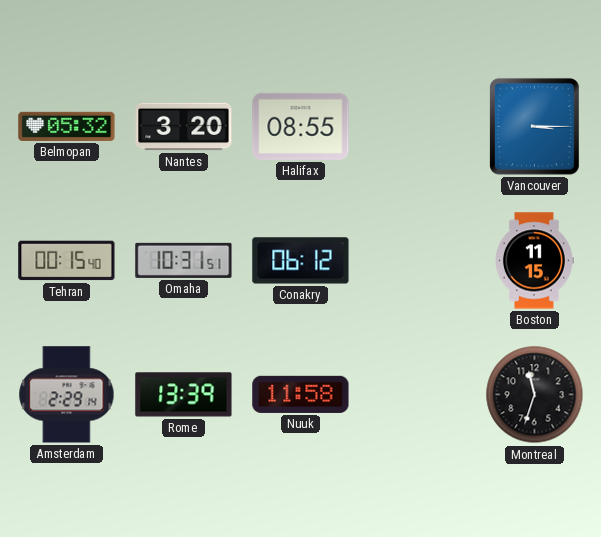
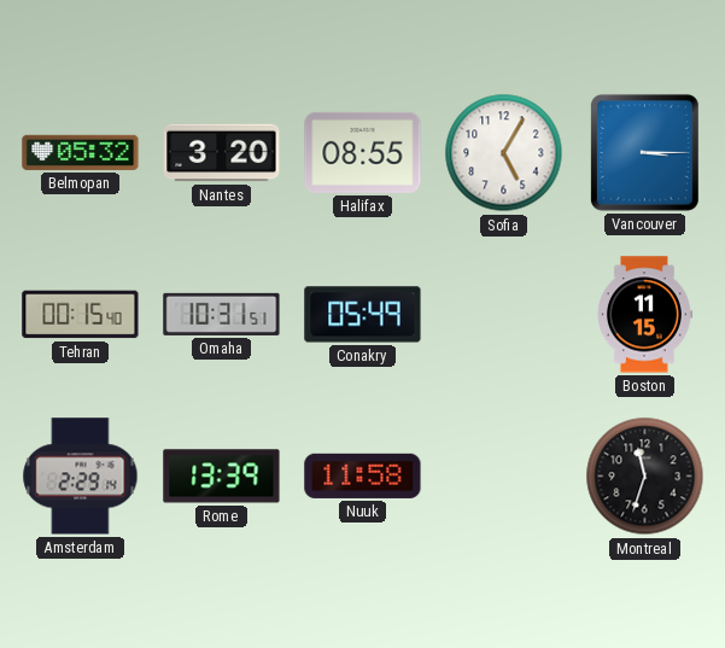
Sofia: none -> 5:05
Conakry: 06:12 -> 05:49
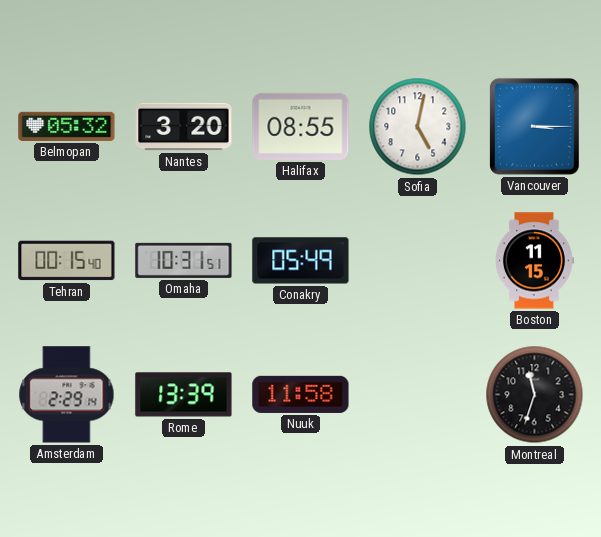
Sofia: 5:05 -> 5:02
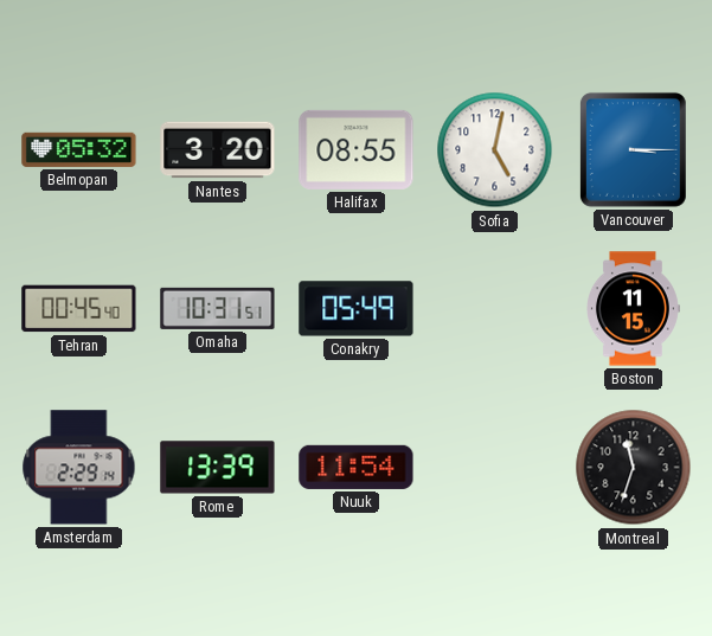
Tehran: 00:15 -> 00:45
Nuuk: 11:58 -> 11:54
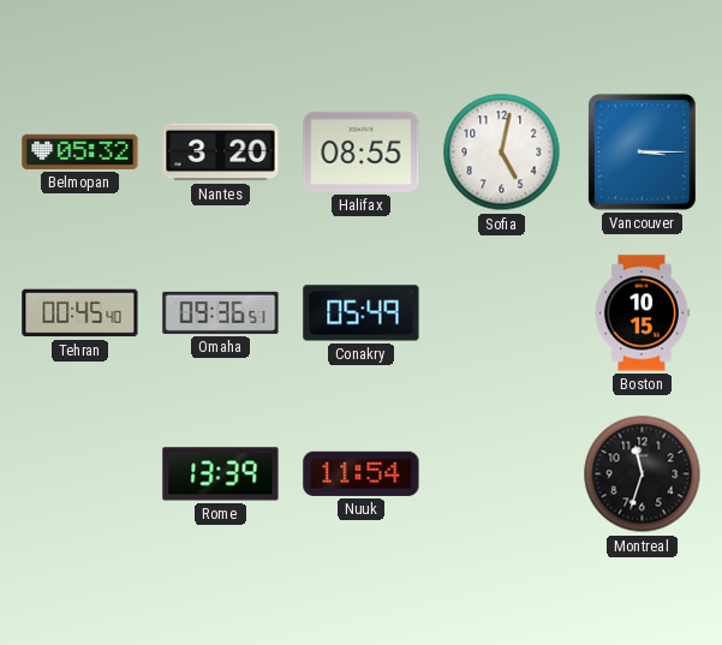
Omaha: 10:31 -> 09:36
Boston: 11:15 -> 10:15
Amsterdam: 2:29 -> none
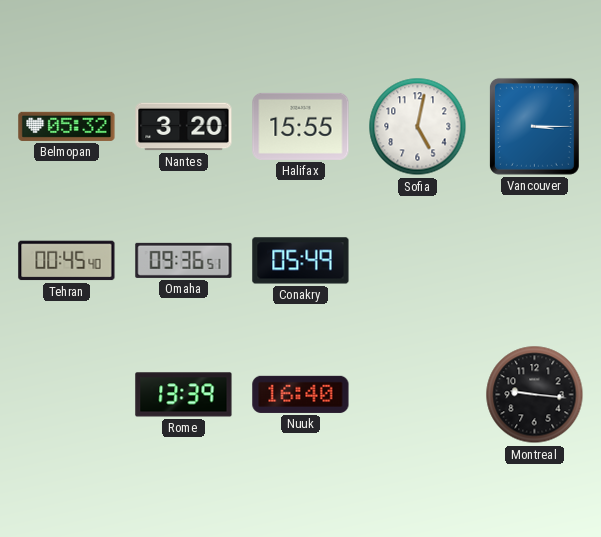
Halifax: 08:55 -> 15:55
Boston: 10:15 -> none
Nuuk: 11:54 -> 16:40
Montreal: 11:33 -> 9:16
